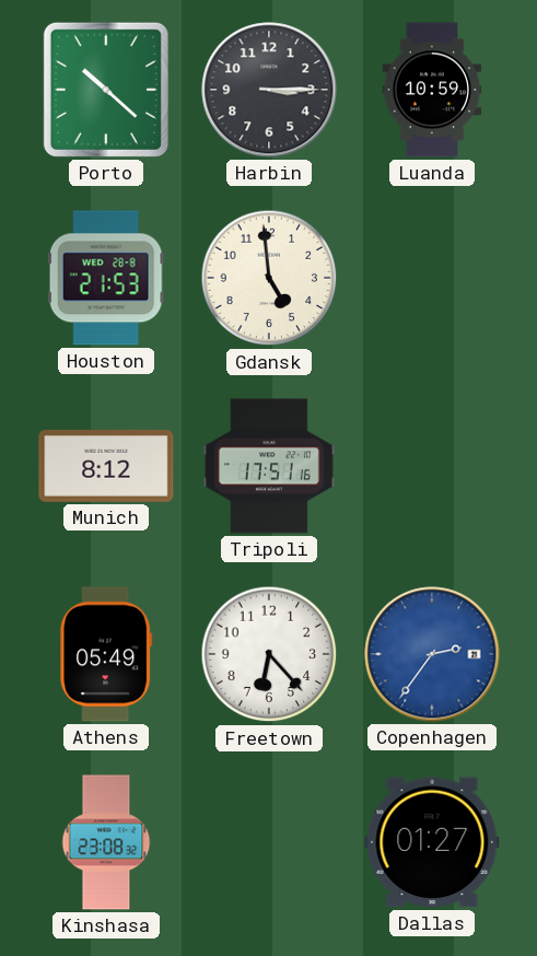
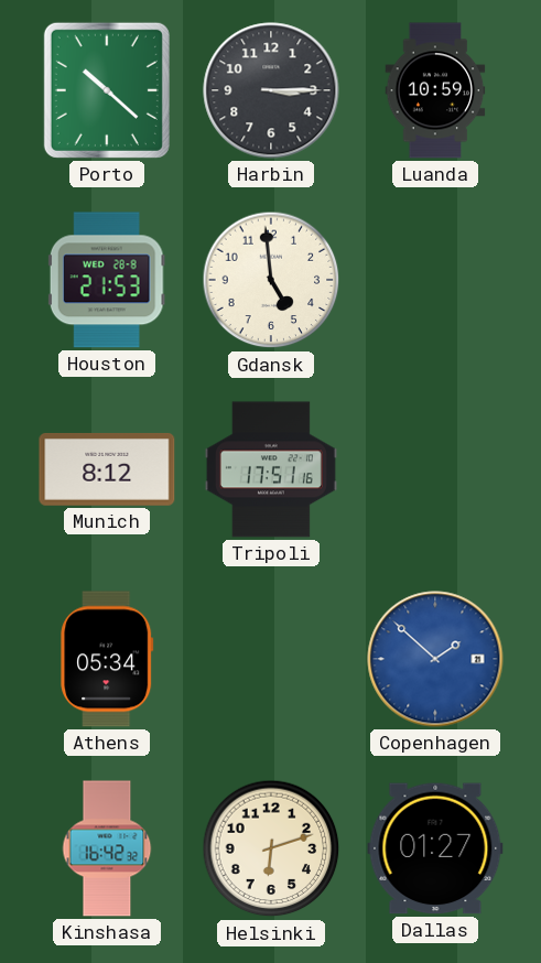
Athens: 05:49 -> 05:34
Freetown: 6:23 -> none
Copenhagen: 2:36 -> 1:52
Kinshasa: 23:08 -> 16:42
Helsinki: none -> 6:12
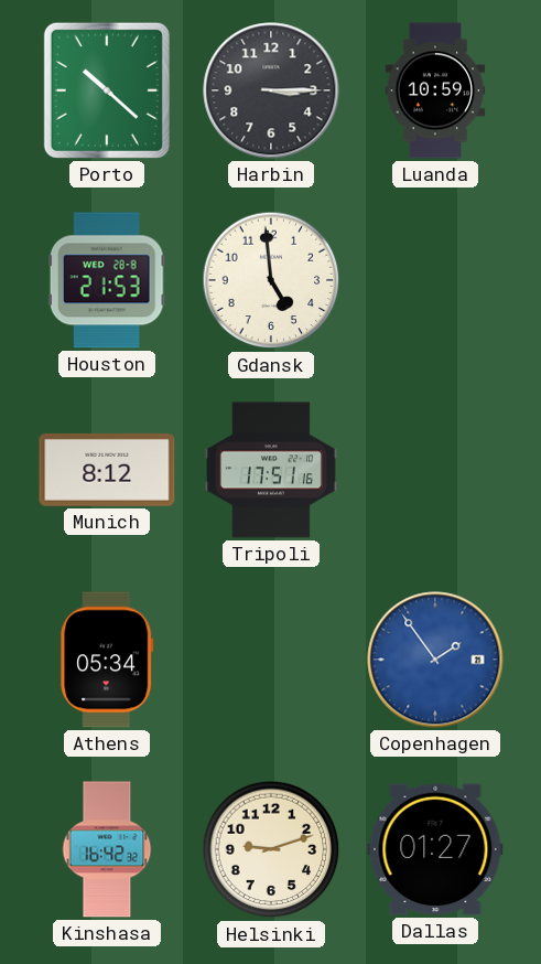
Copenhagen: 1:52 -> 1:54
Helsinki: 6:12 -> 9:12
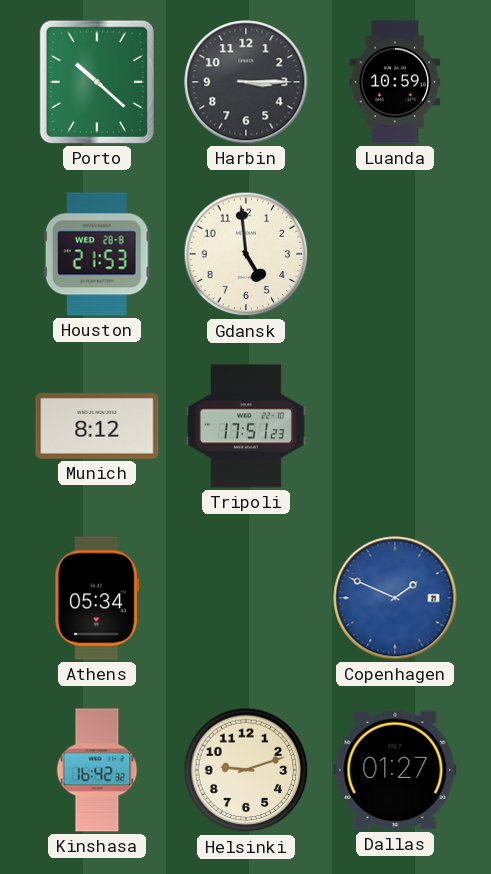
Tripoli: 17:51:16 -> 17:51:23
Copenhagen: 1:54 -> 1:49
